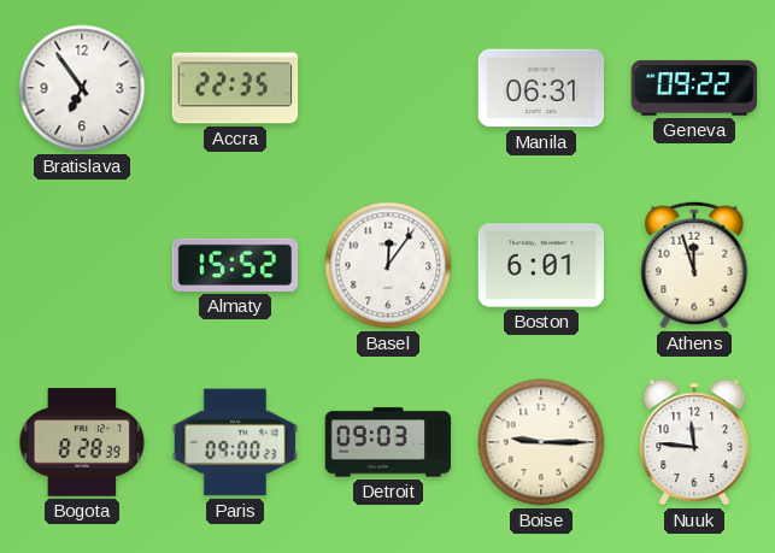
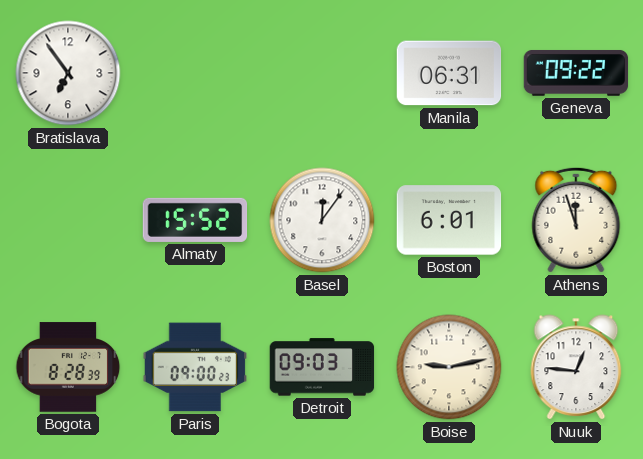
Accra: 22:35 -> none
Boise: 9:15 -> 9:13
Nuuk: 11:46 -> 12:46
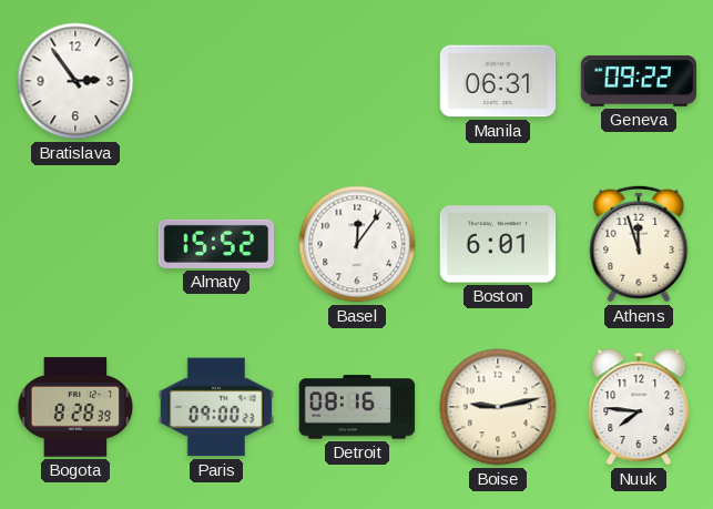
Bratislava: 6:54 -> 2:54
Detroit: 09:03 -> 08:16
Nuuk: 12:46 -> 7:46
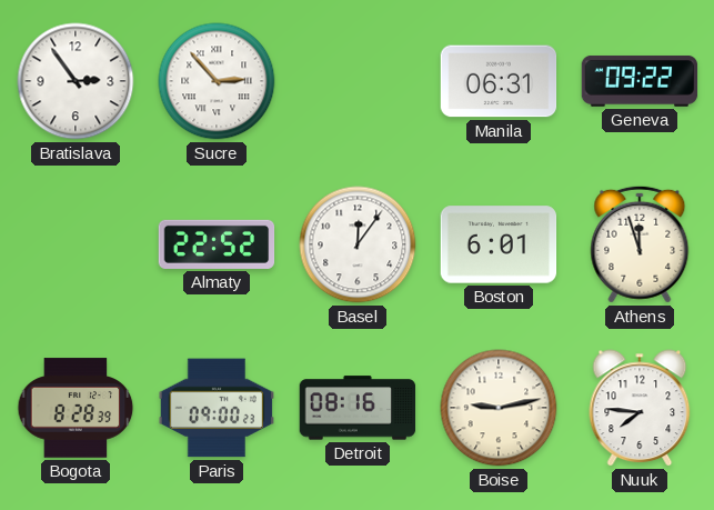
Sucre: none -> 2:53
Almaty: 15:52 -> 22:52
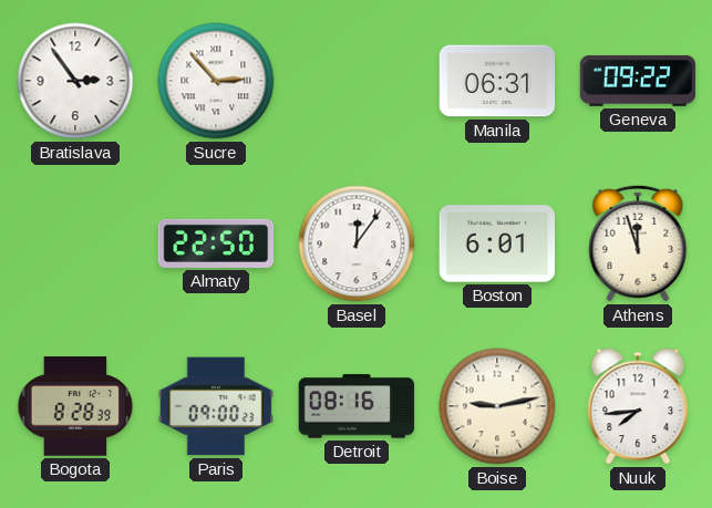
Almaty: 22:52 -> 22:50
Nuuk: 7:46 -> 7:44
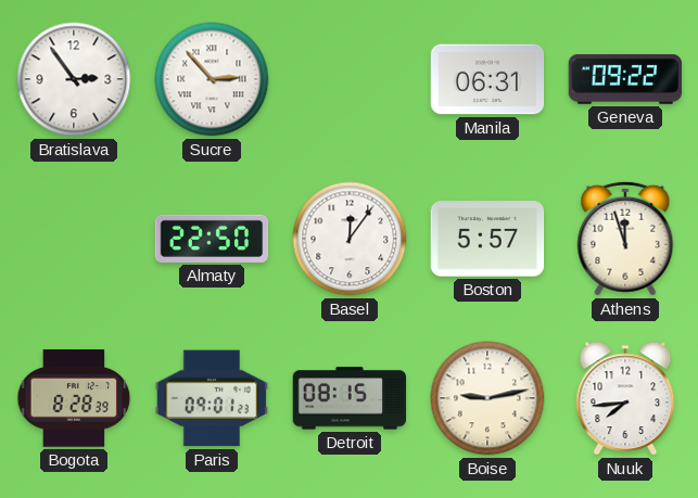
Boston: 6:01 -> 5:57
Paris: 09:00 -> 09:01
Detroit: 08:16 -> 08:15
